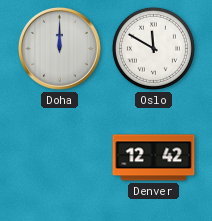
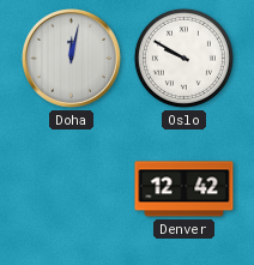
Doha: 12:00 -> 12:02
Oslo: 11:50 -> 9:50
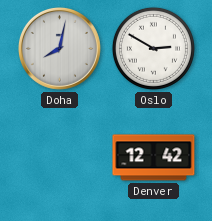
Doha: 12:02 -> 8:02
Oslo: 9:50 -> 2:50
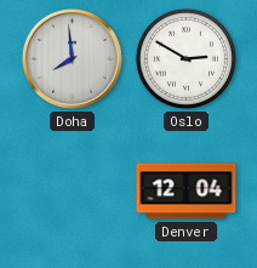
Doha: 8:02 -> 7:59
Denver: 12:42 -> 12:04
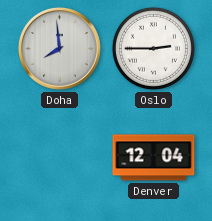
Oslo: 2:50 -> 2:45
